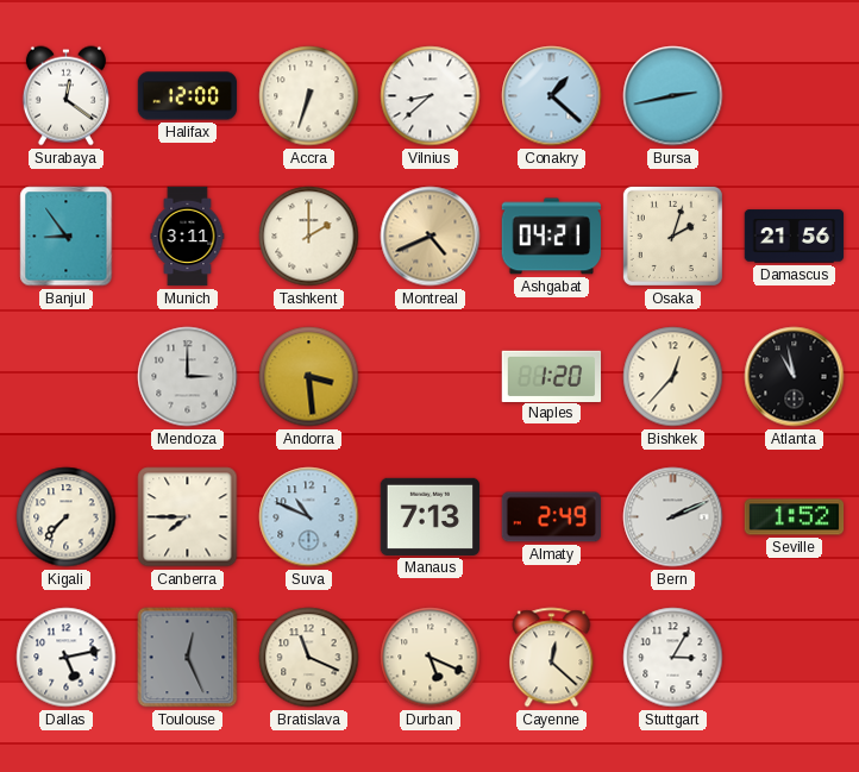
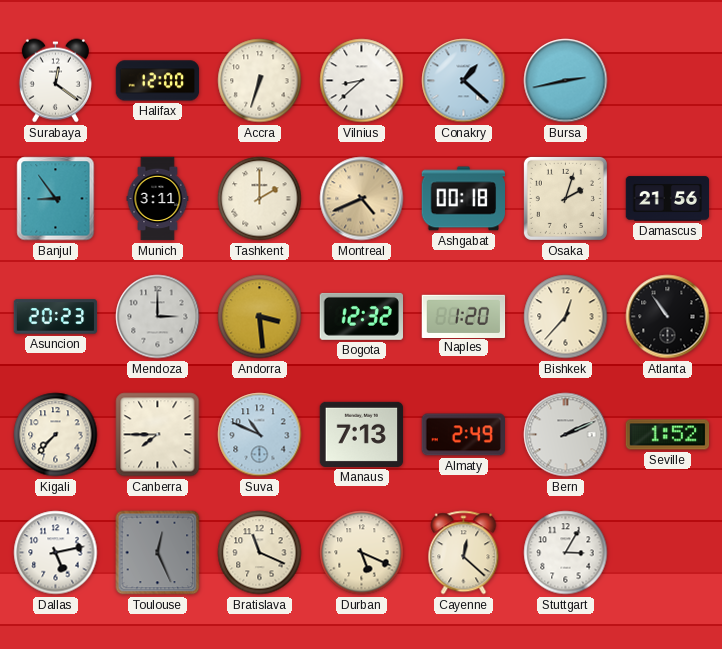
Ashgabat: 04:21 -> 00:18
Asuncion: none -> 20:23
Bogota: none -> 12:32
Atlanta: 10:58 -> 10:54
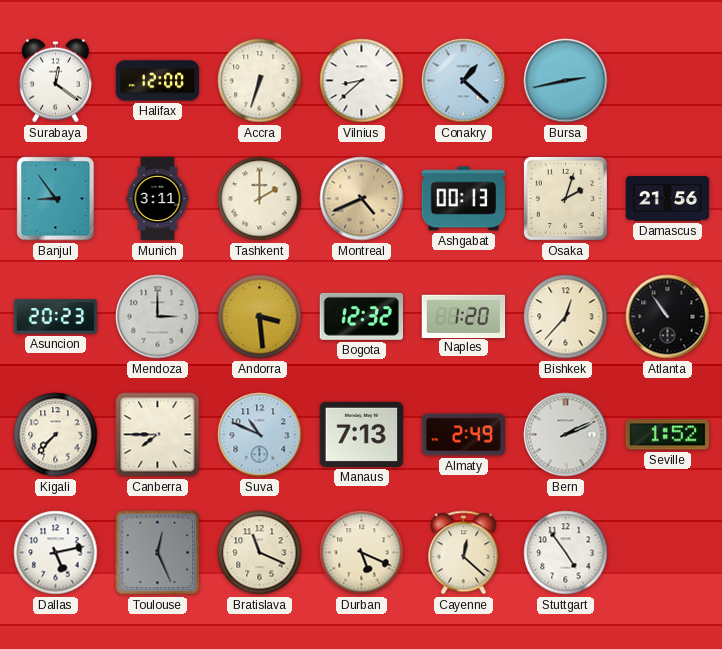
Ashgabat: 00:18 -> 00:13
Stuttgart: 3:05 -> 4:54
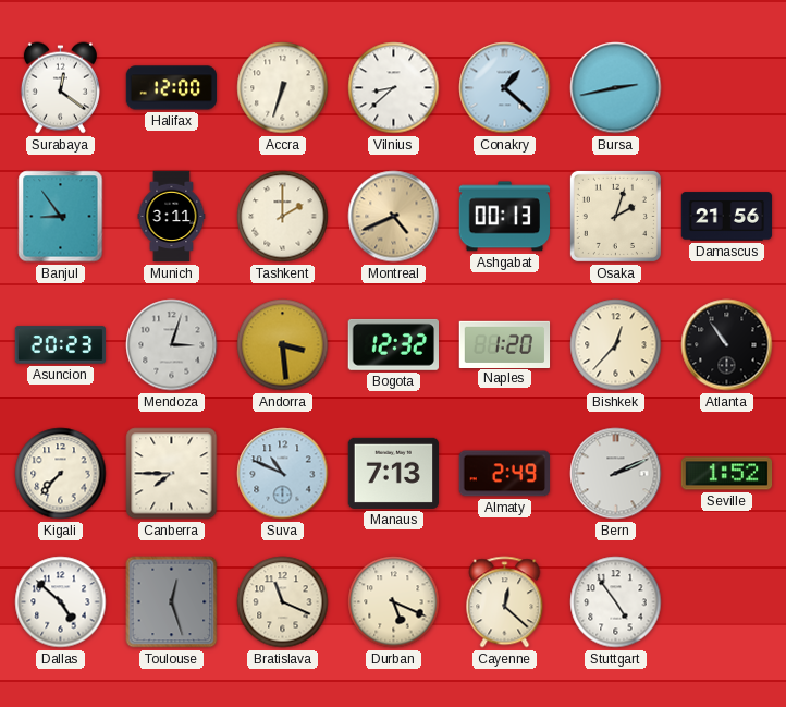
Mendoza: 3:00 -> 3:03
Dallas: 5:13 -> 4:52
Toulouse: 12:26 -> 12:27
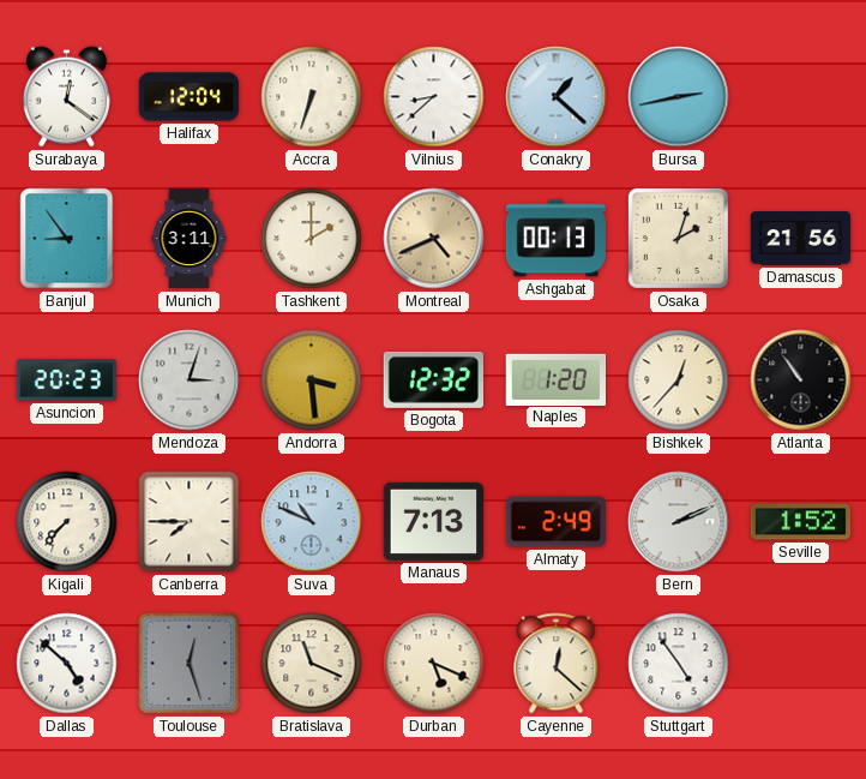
Halifax: 12:00 -> 12:04
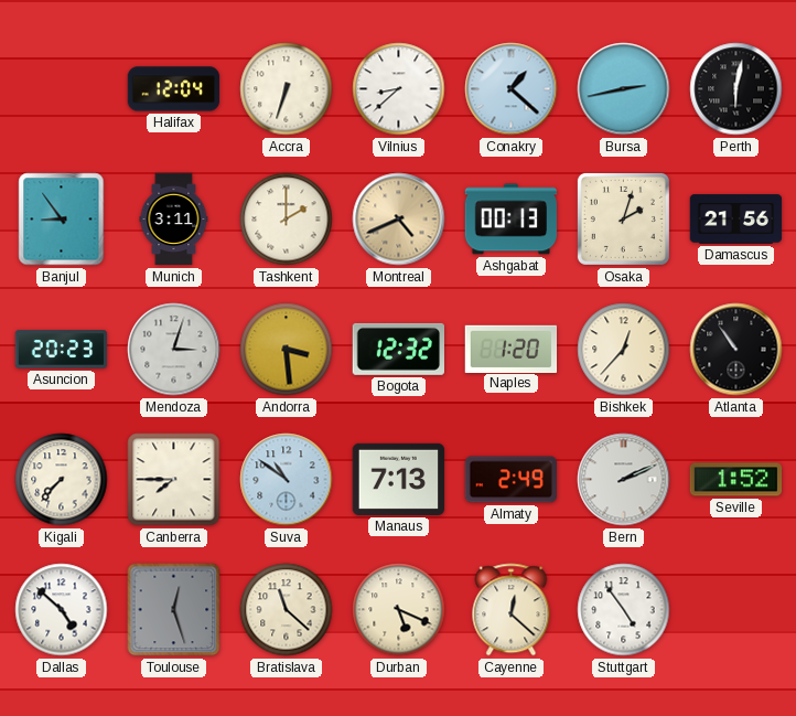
Surabaya: 12:21 -> none
Perth: none -> 6:02
Suva: 10:49 -> 10:51
Bratislava: 11:19 -> 11:22
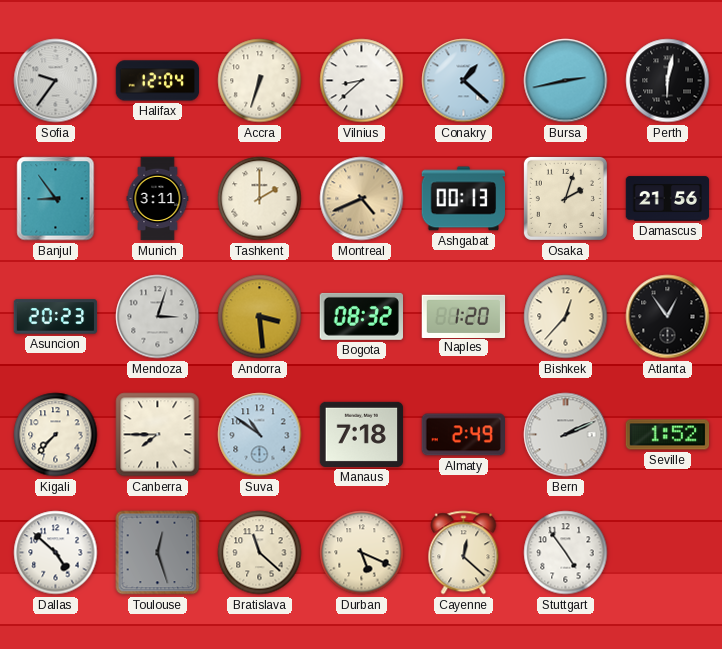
Sofia: none -> 9:36
Bogota: 12:32 -> 08:32
Atlanta: 10:54 -> 12:54
Manaus: 7:13 -> 7:18
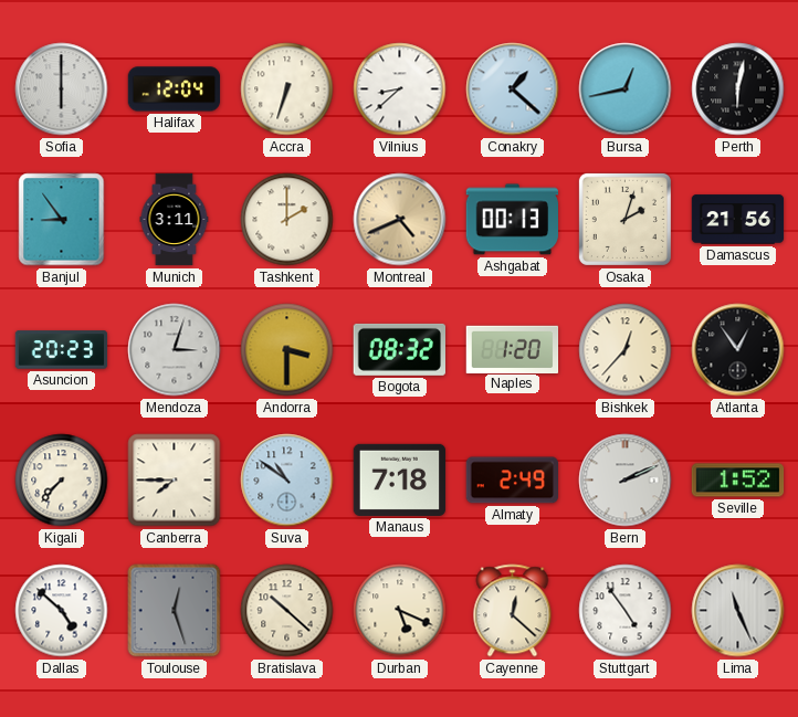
Sofia: 9:36 -> 6:00
Bursa: 2:43 -> 12:43
Andorra: 3:29 -> 3:30
Bratislava: 11:22 -> 10:22
Lima: none -> 11:26
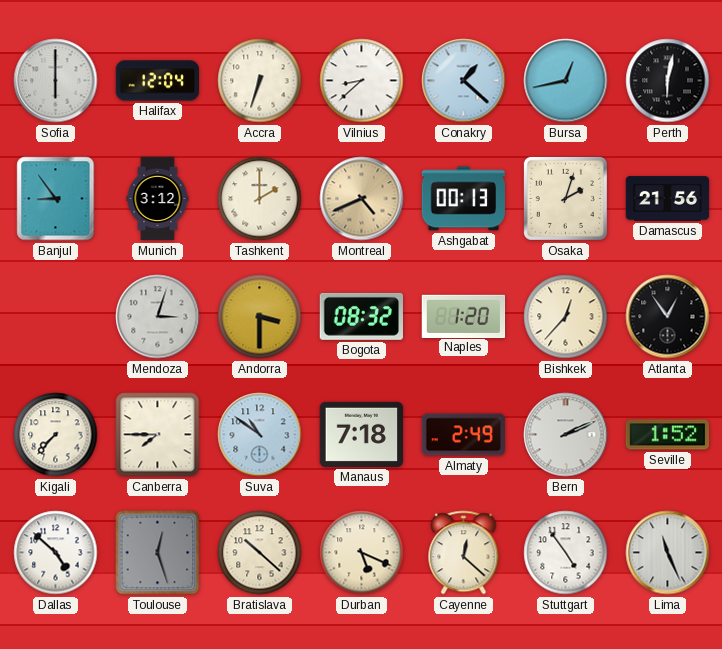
Munich: 3:11 -> 3:12
Asuncion: 20:23 -> none
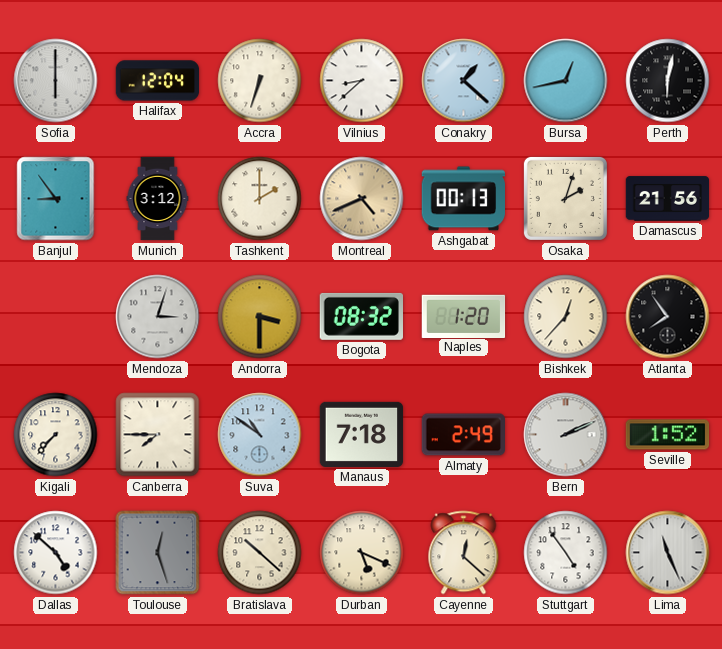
Atlanta: 12:54 -> 7:54
